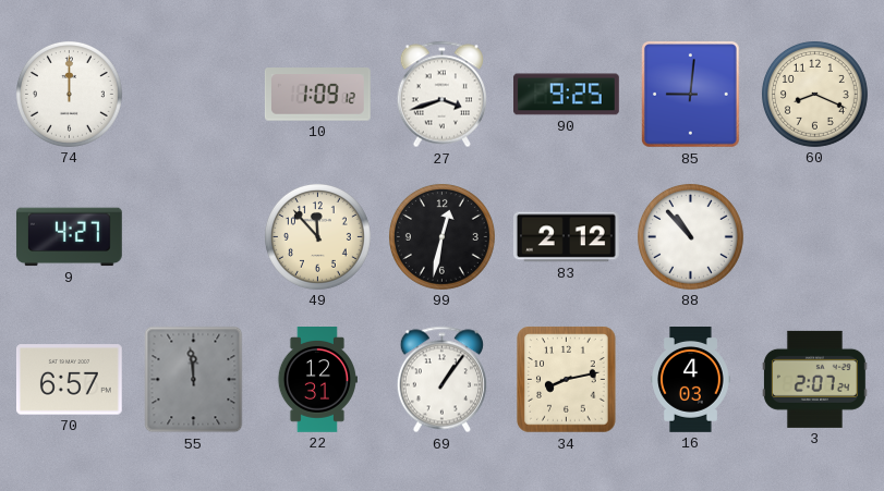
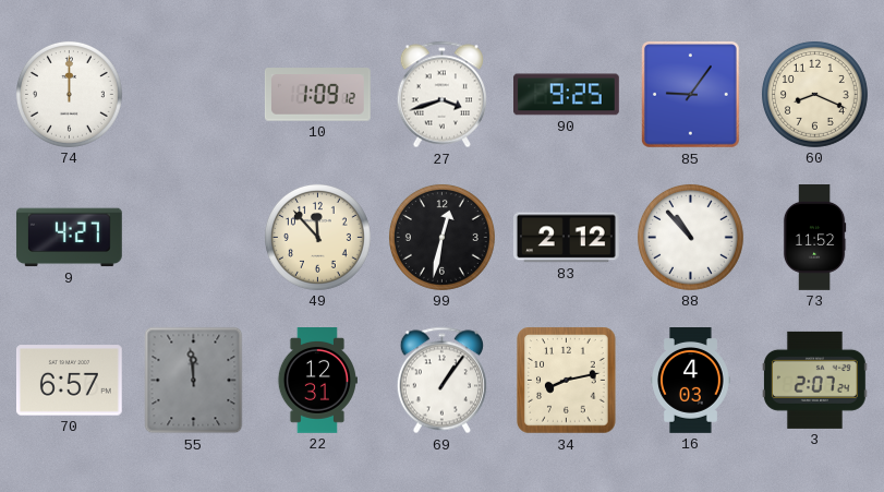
85: 9:01 -> 9:06
73: none -> 11:52
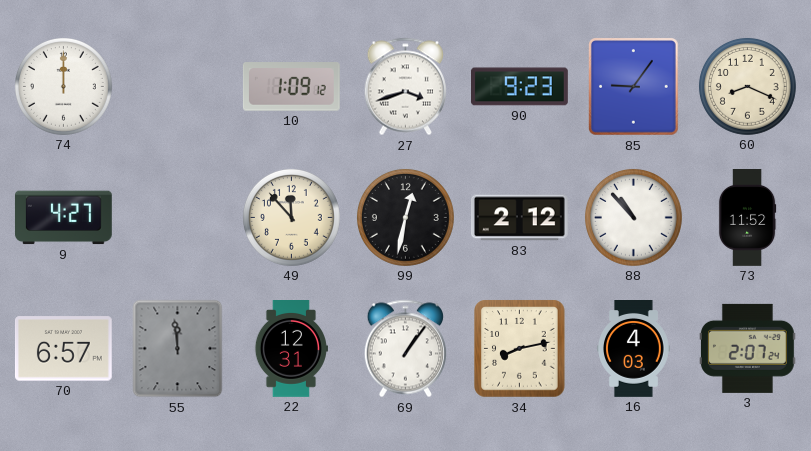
90: 9:25 -> 9:23
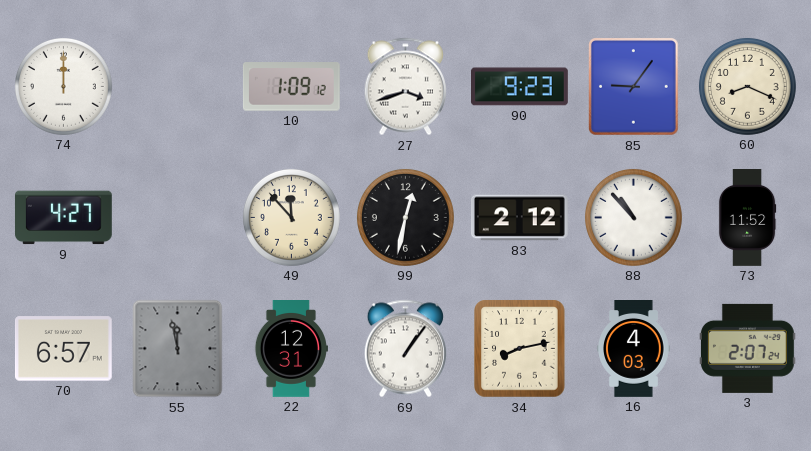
55: 11:59 -> 11:58
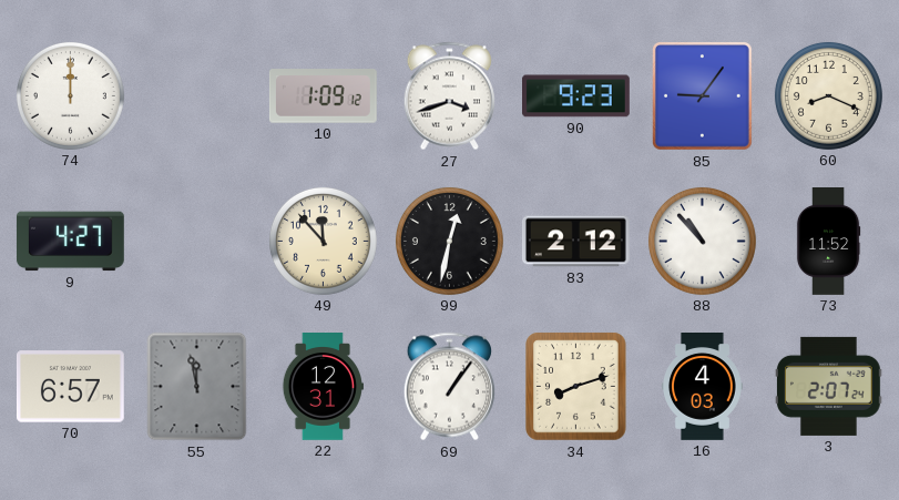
34: 8:13 -> 8:12
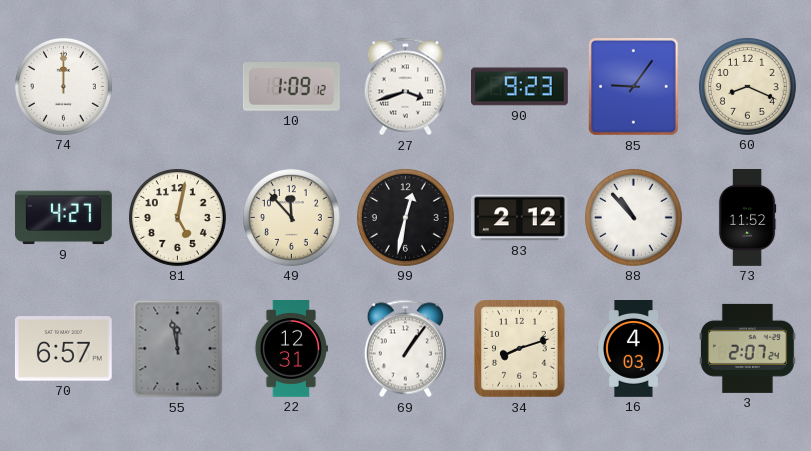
81: none -> 5:02
